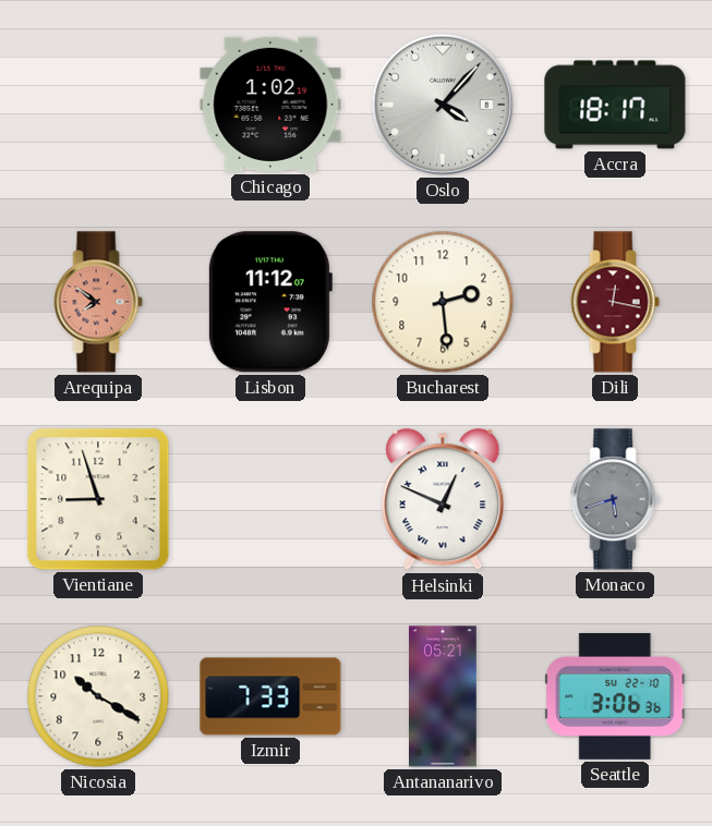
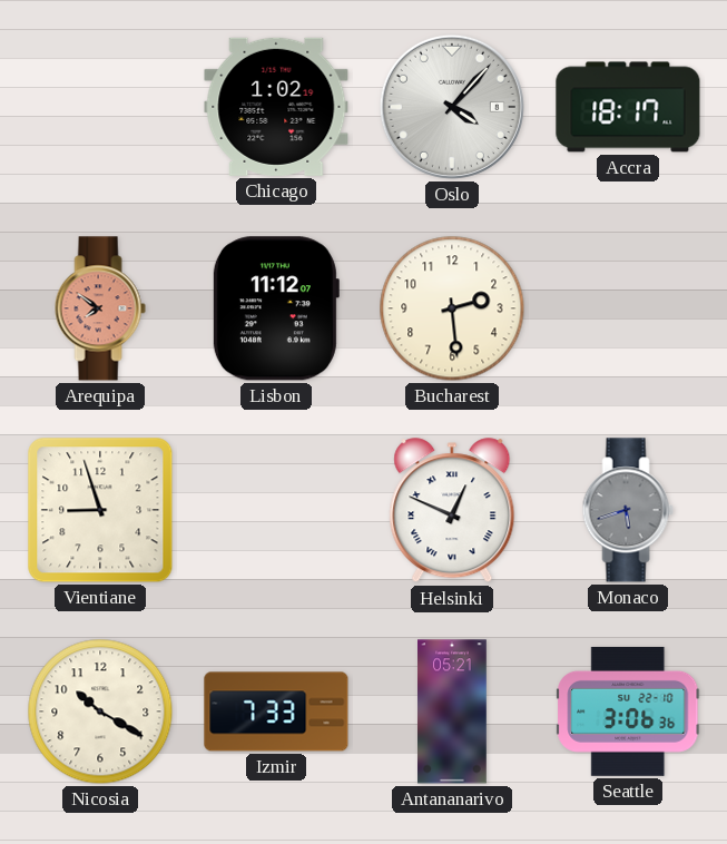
Dili: 12:17 -> none
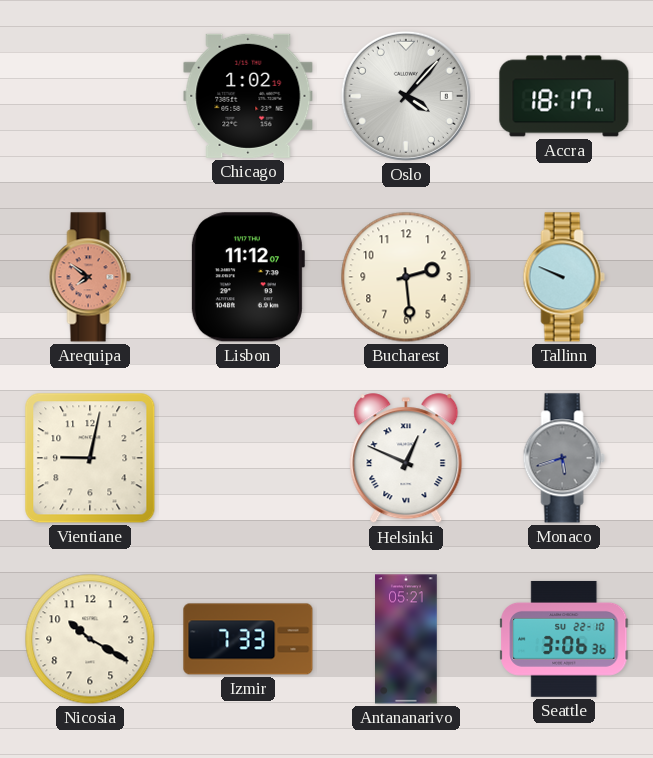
Tallinn: none -> 9:49
Vientiane: 8:57 -> 9:02
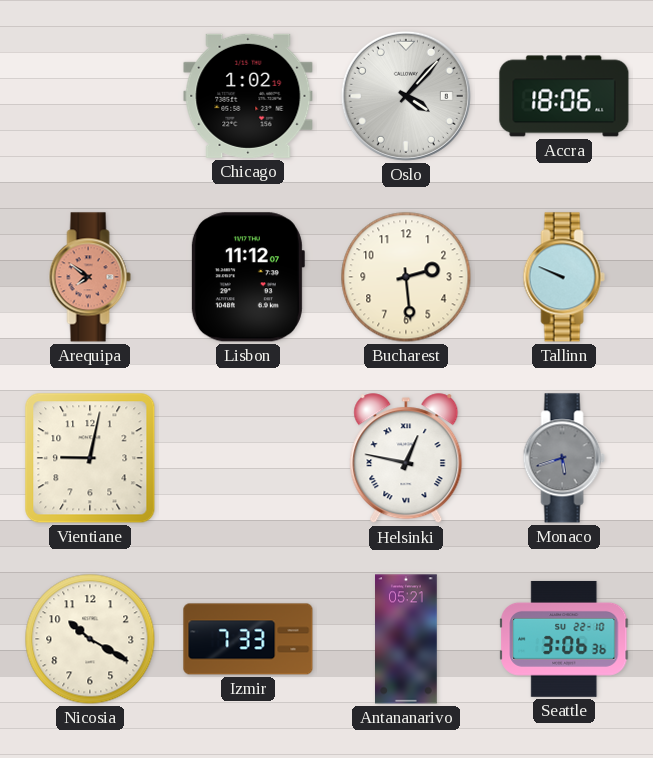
Accra: 18:17 -> 18:06
Helsinki: 12:49 -> 12:47
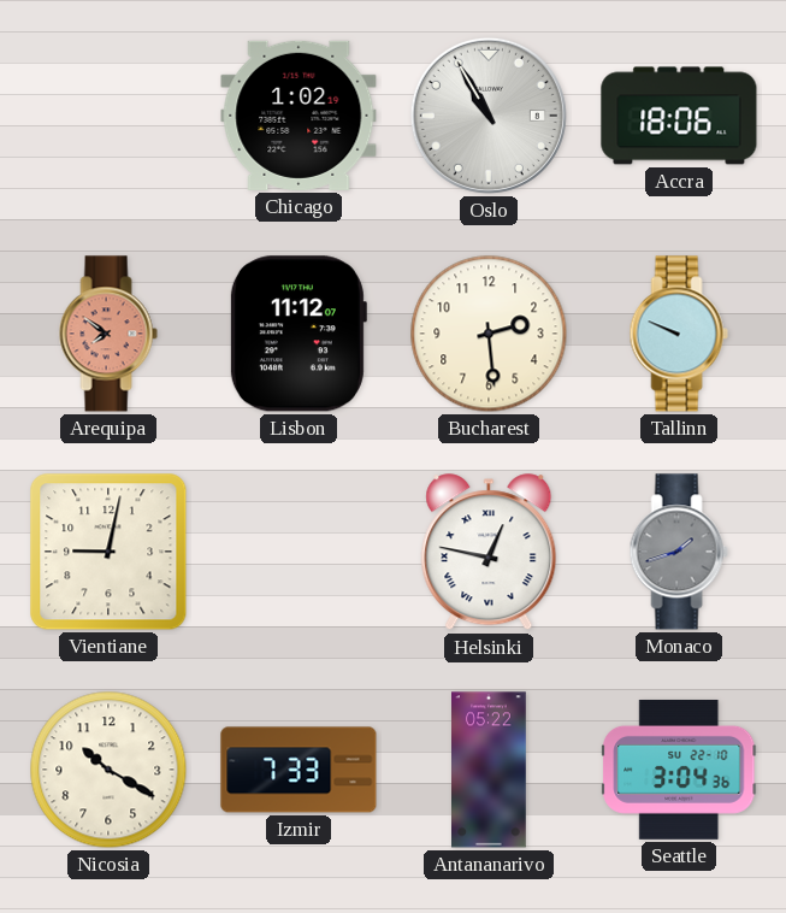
Oslo: 4:07 -> 10:55
Monaco: 5:42 -> 1:42
Antananarivo: 05:21 -> 05:22
Seattle: 3:06 -> 3:04
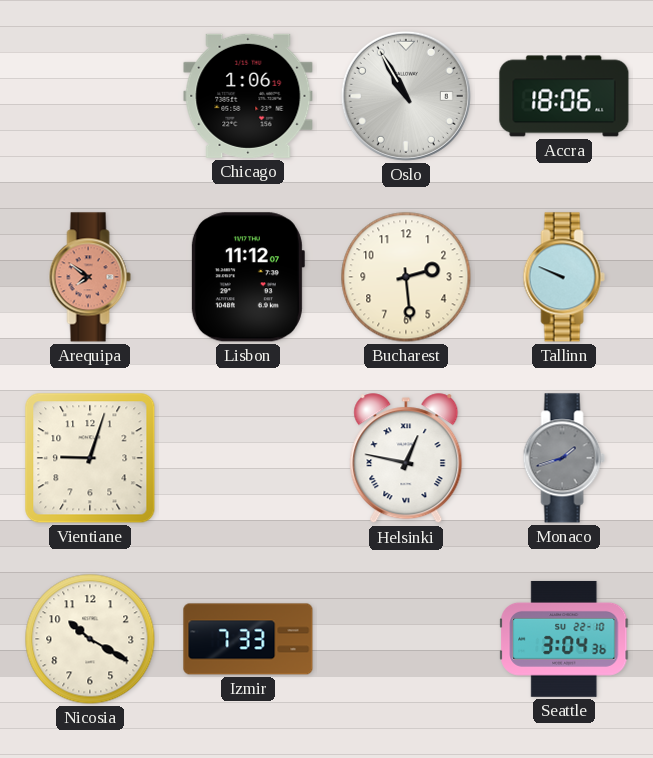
Chicago: 1:02 -> 1:06
Vientiane: 9:02 -> 9:03
Antananarivo: 05:22 -> none
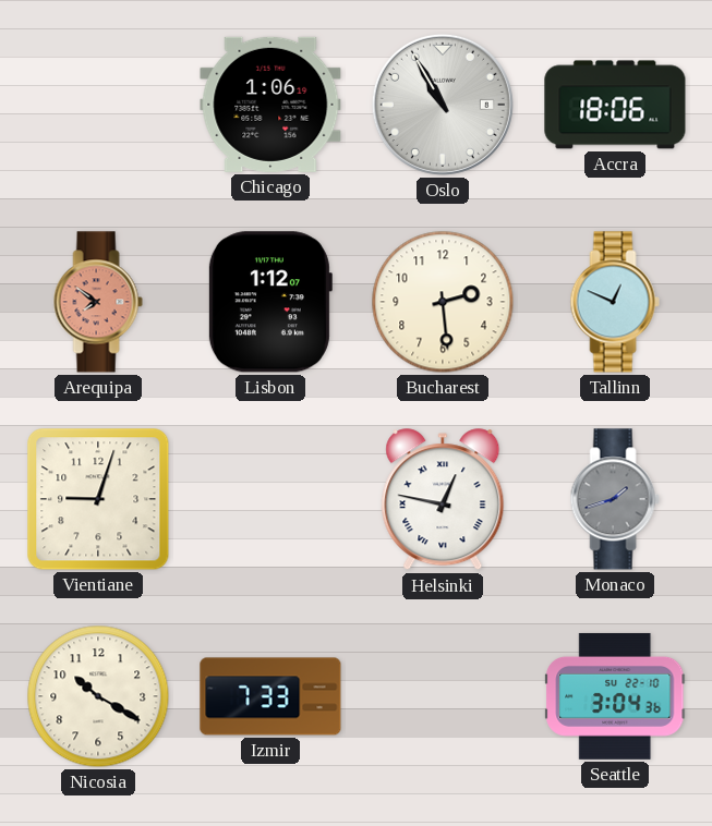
Lisbon: 11:12 -> 1:12
Tallinn: 9:49 -> 12:49
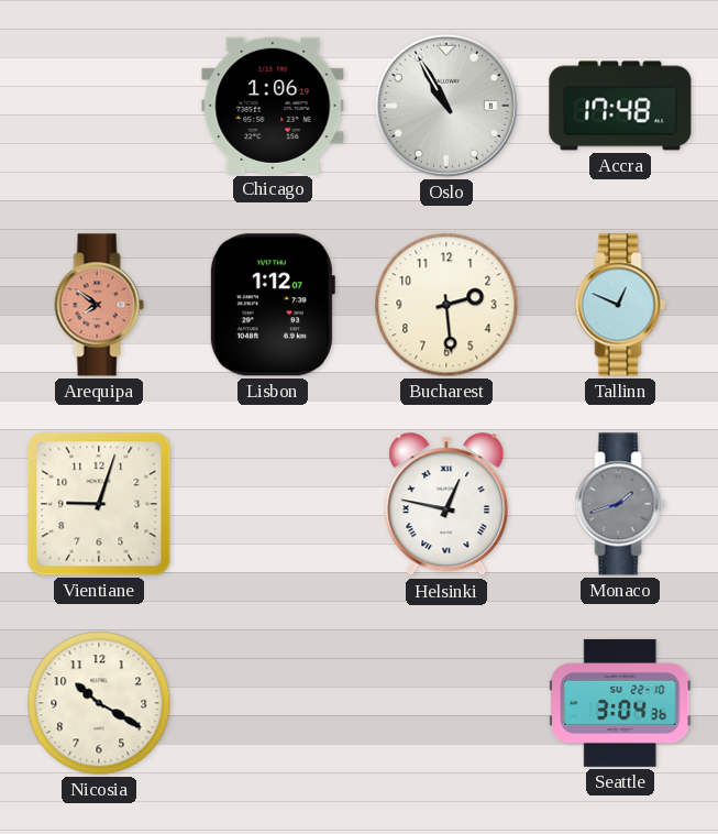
Accra: 18:06 -> 17:48
Izmir: 7:33 -> none
